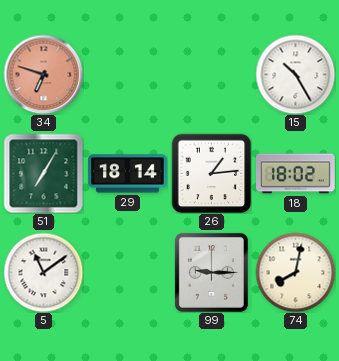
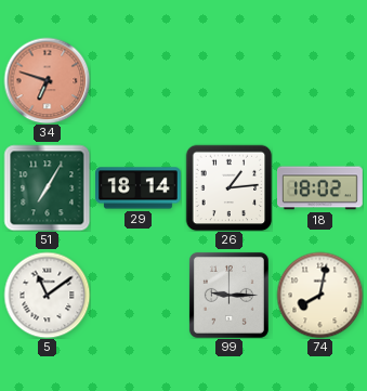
15: 10:25 -> none
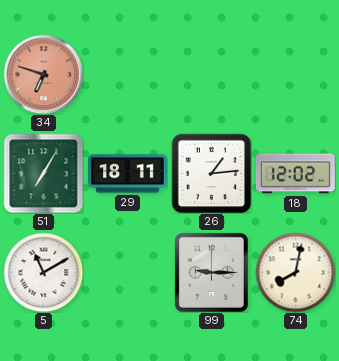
29: 18:14 -> 18:11
18: 18:02 -> 12:02
5: 11:09 -> 11:10
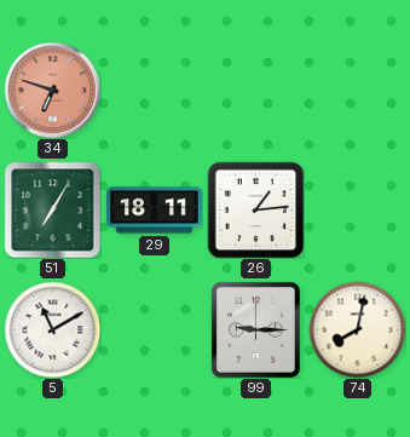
18: 12:02 -> none
